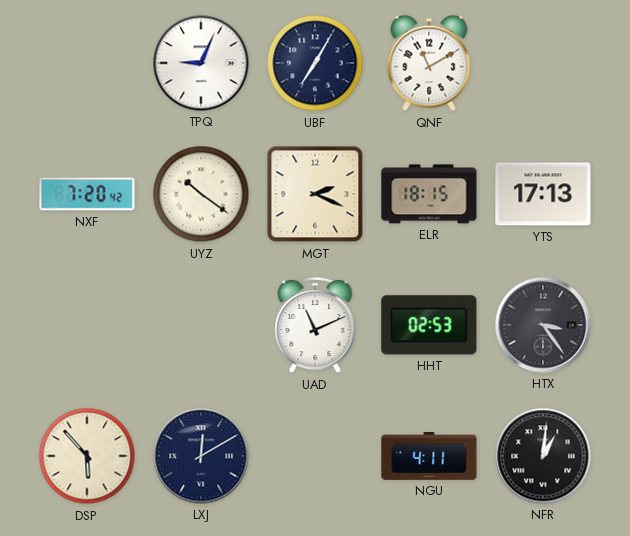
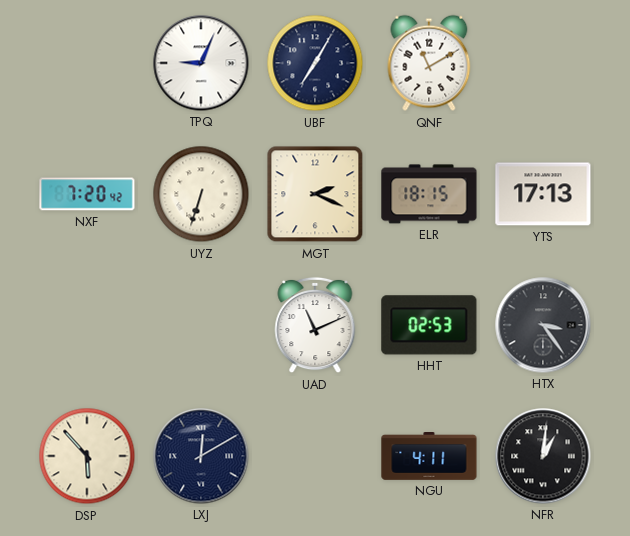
UYZ: 10:21 -> 6:33
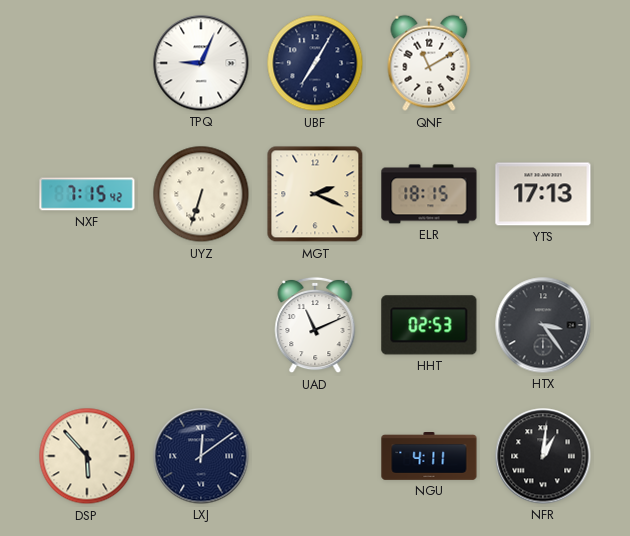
NXF: 7:20 -> 7:15
LXJ: 12:10 -> 12:09
